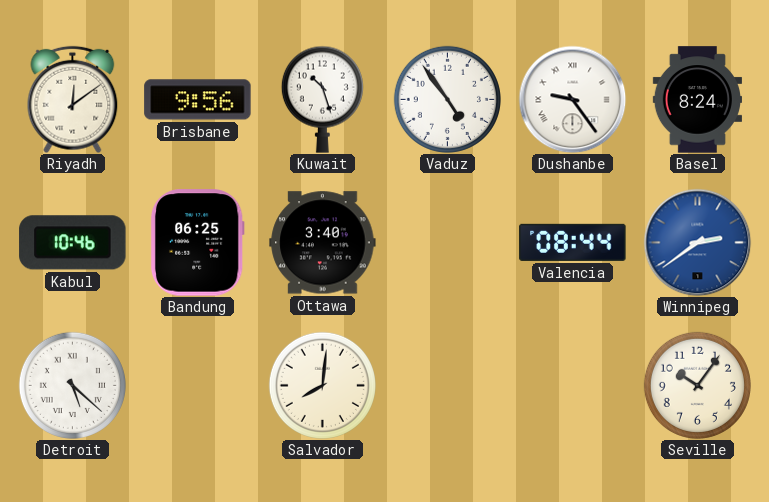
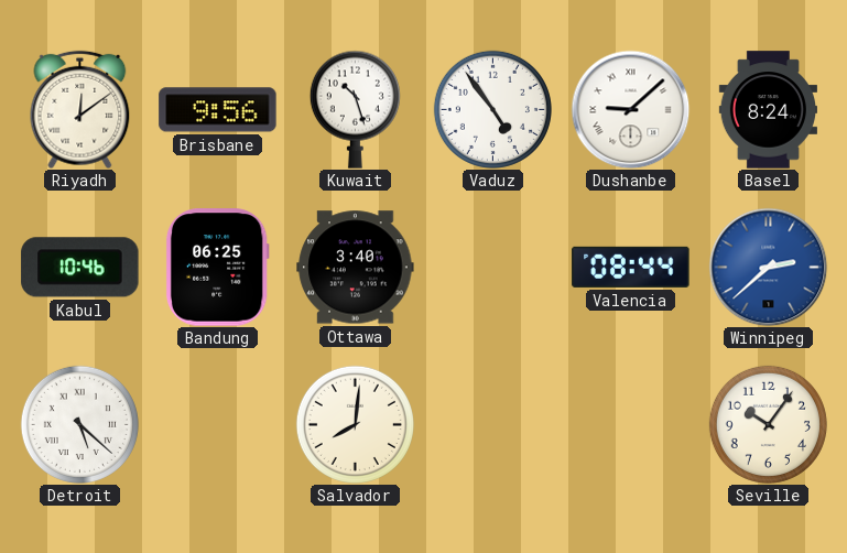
Dushanbe: 9:24 -> 9:08
Winnipeg: 2:39 -> 2:38
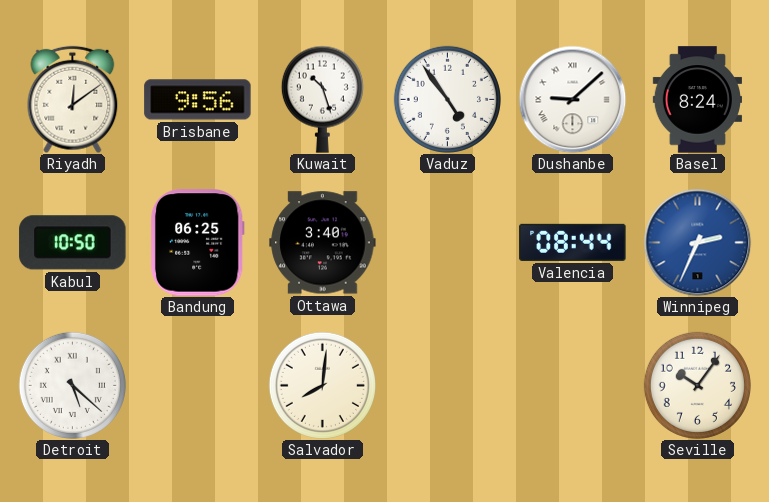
Kabul: 10:46 -> 10:50
Winnipeg: 2:38 -> 2:34
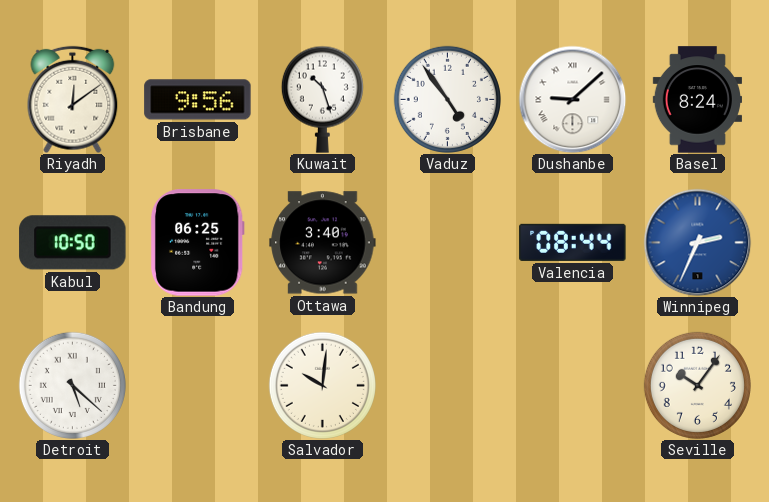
Salvador: 8:01 -> 10:01
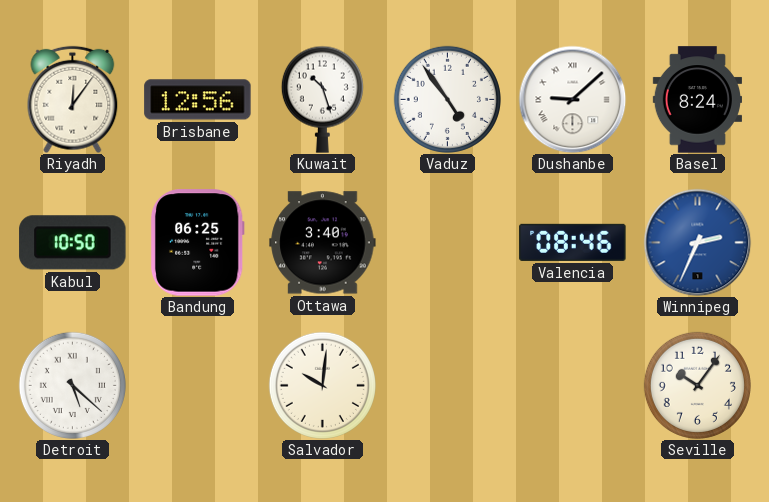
Riyadh: 12:09 -> 12:06
Brisbane: 9:56 -> 12:56
Valencia: 08:44 -> 08:46
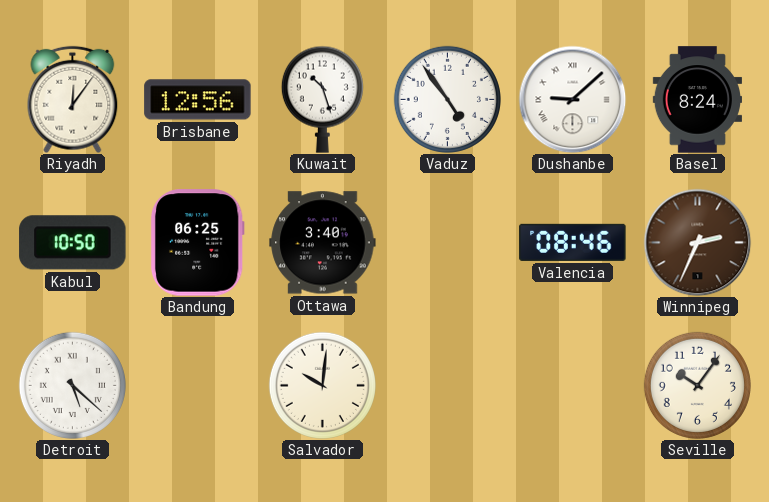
Winnipeg dial: blue -> brown
